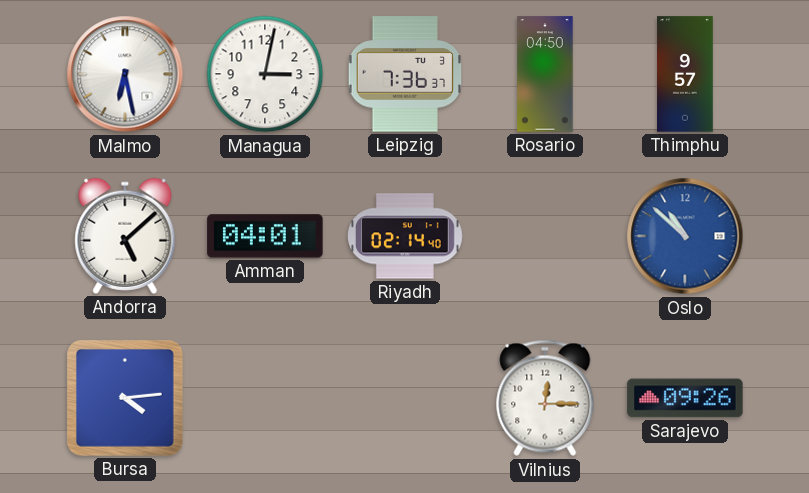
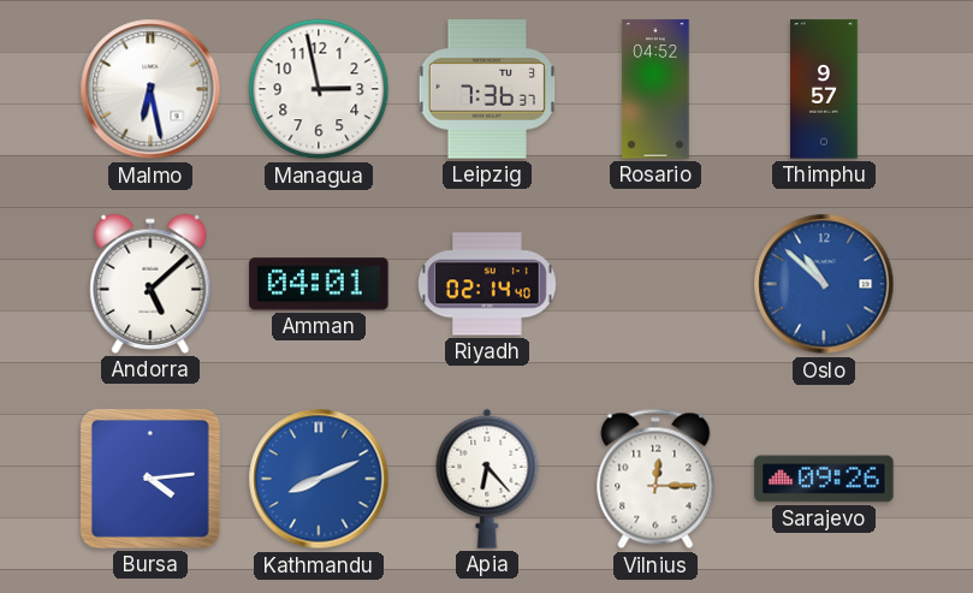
Managua: 3:02 -> 2:58
Rosario: 04:50 -> 04:52
Kathmandu: none -> 8:11
Apia: none -> 6:23
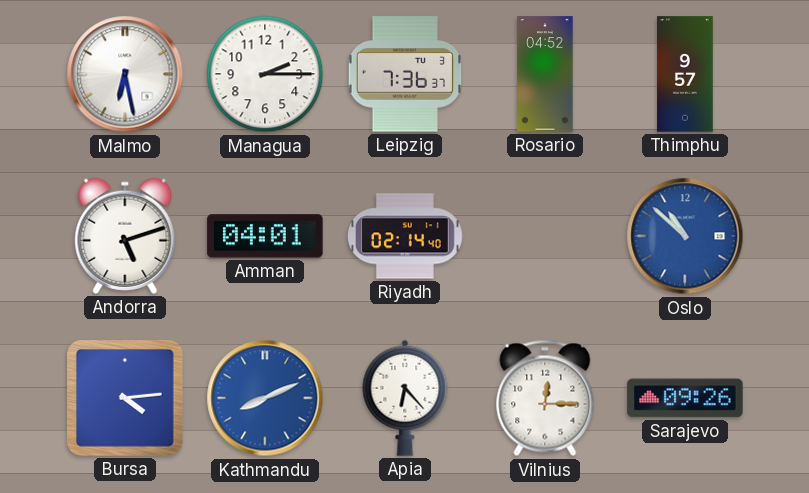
Managua: 2:58 -> 2:15
Andorra: 5:08 -> 5:12
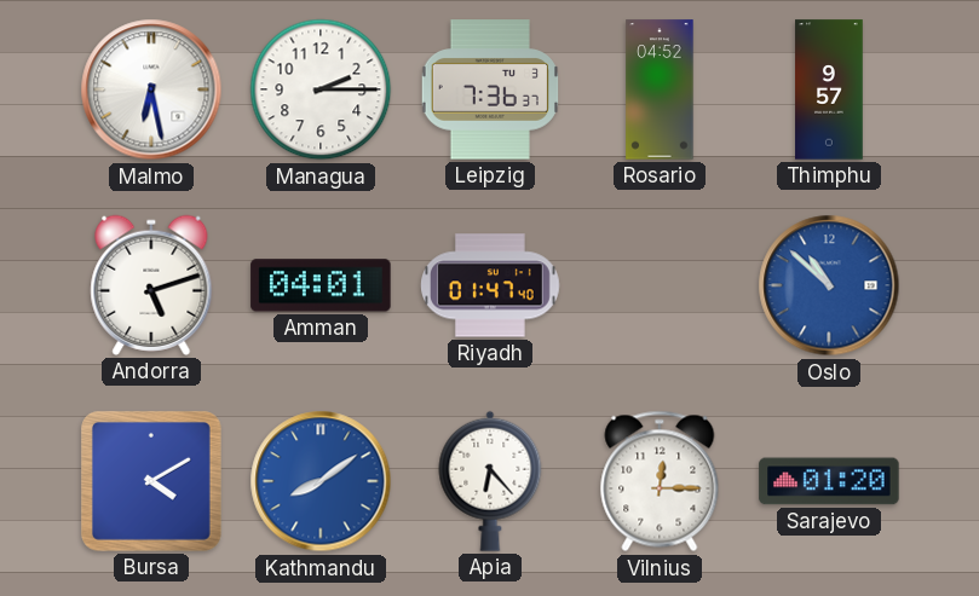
Riyadh: 02:14 -> 01:47
Bursa: 4:14 -> 4:10
Kathmandu: 8:11 -> 8:09
Sarajevo: 09:26 -> 01:20
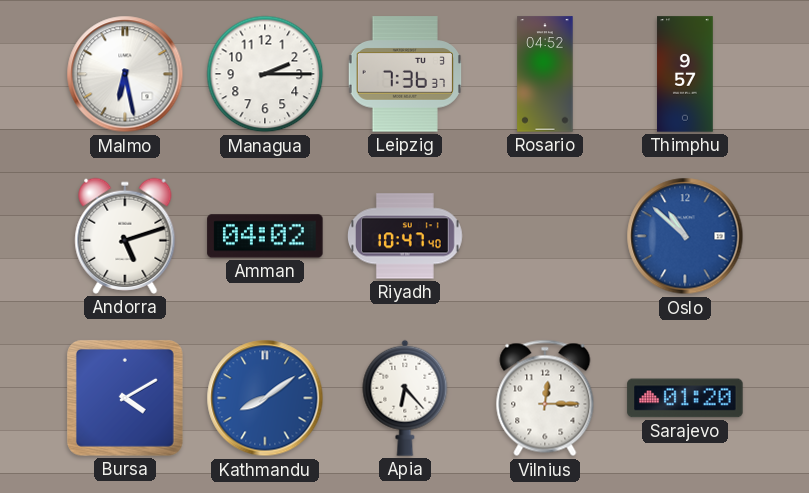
Amman: 04:01 -> 04:02
Riyadh: 01:47 -> 10:47
